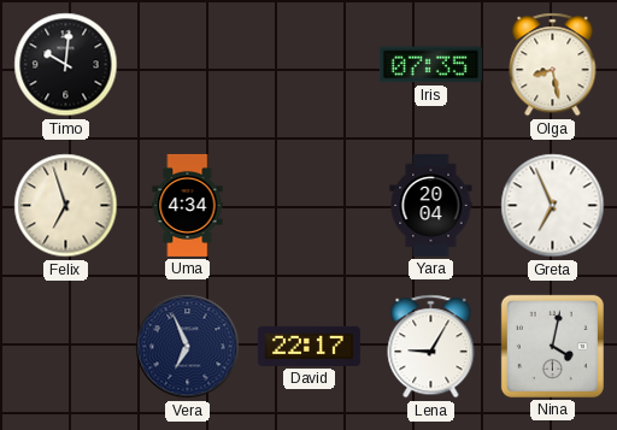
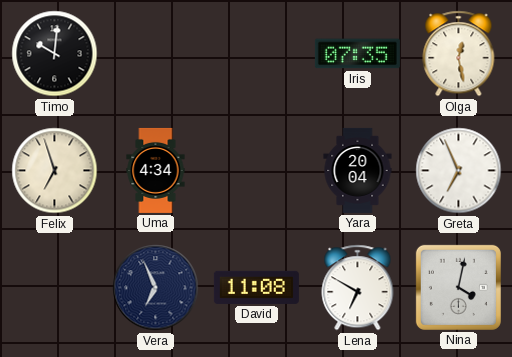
Olga: 8:28 -> 12:28
David: 22:17 -> 11:08
Lena: 9:05 -> 6:50
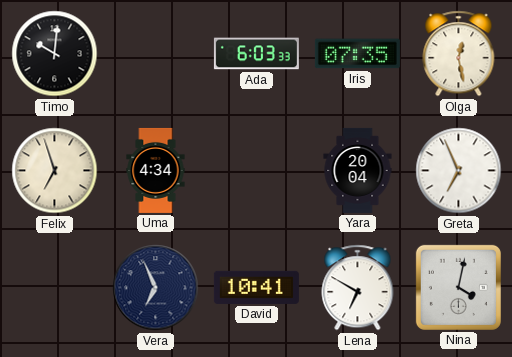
Ada: none -> 6:03
David: 11:08 -> 10:41
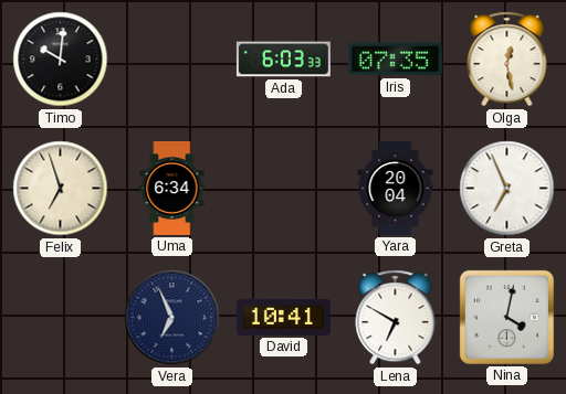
Uma: 4:34 -> 6:34
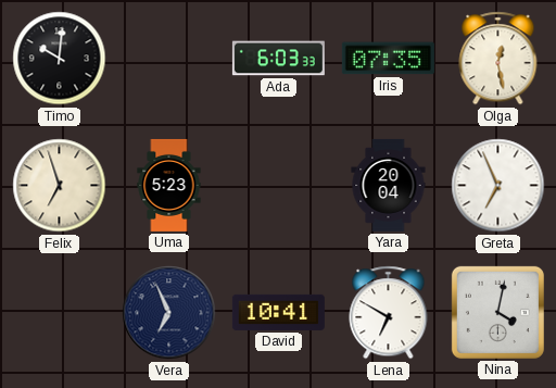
Uma: 6:34 -> 5:23
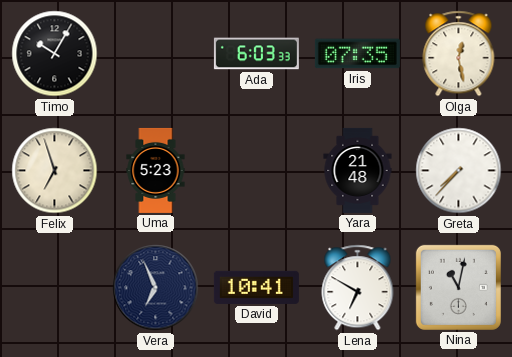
Timo: 10:01 -> 10:05
Yara: 20:04 -> 21:48
Greta: 6:56 -> 7:37
Nina: 4:02 -> 11:02
